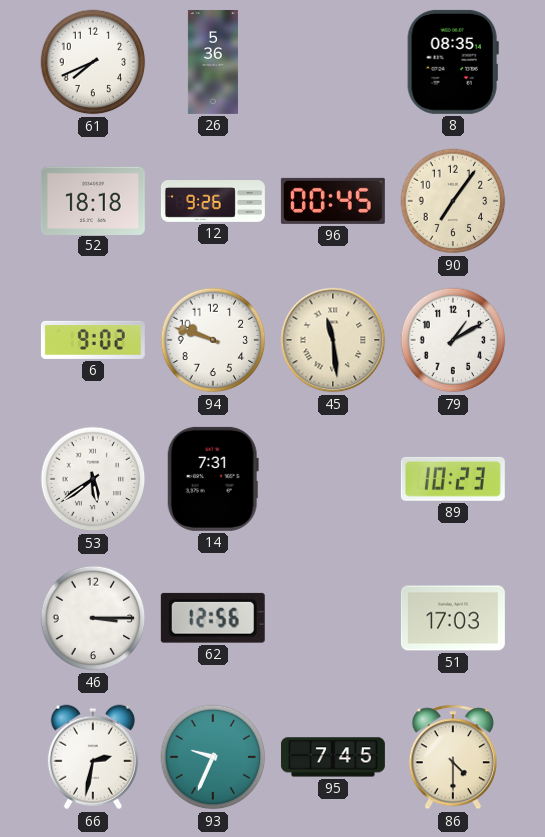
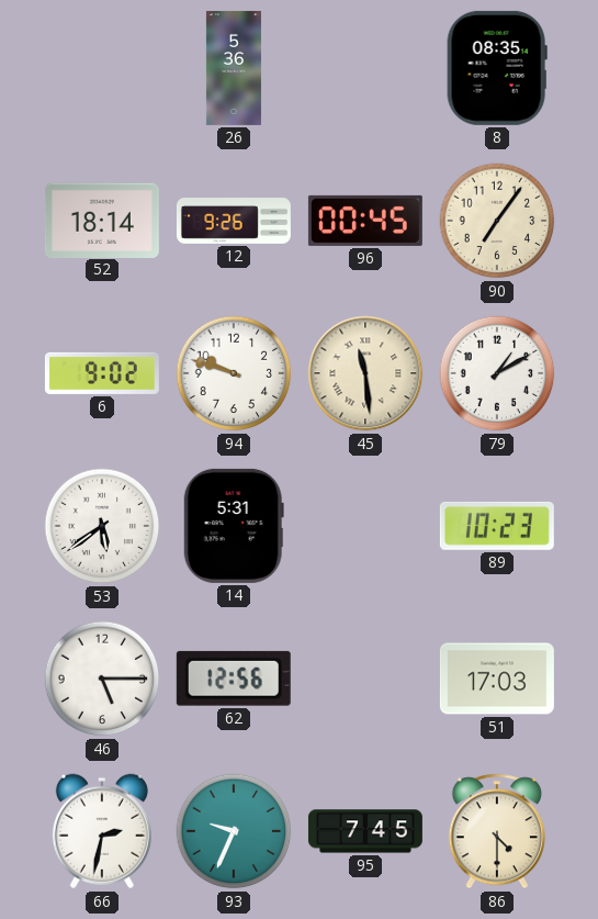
61: 7:41 -> none
52: 18:18 -> 18:14
14: 7:31 -> 5:31
46: 3:15 -> 5:15
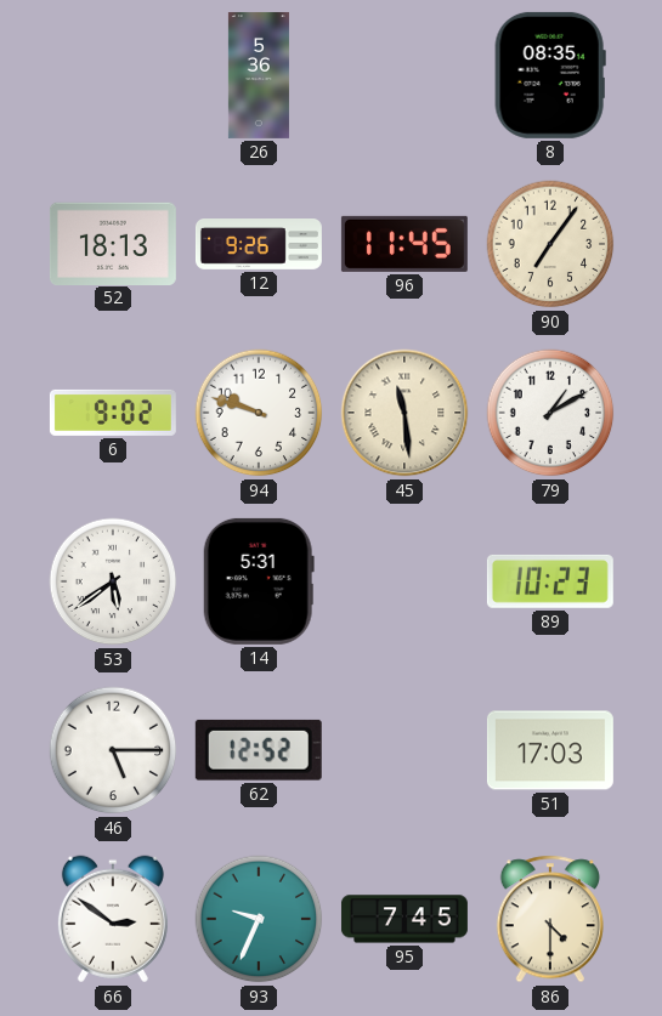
52: 18:14 -> 18:13
96: 00:45 -> 11:45
62: 12:56 -> 12:52
66: 2:32 -> 2:51
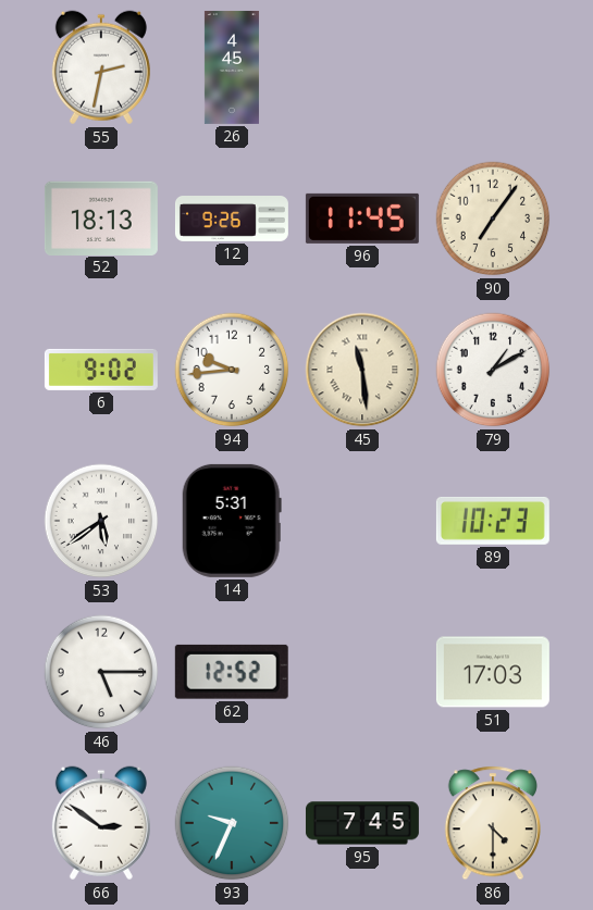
55: none -> 2:32
26: 5:36 -> 4:45
8: 08:35 -> none
94: 9:48 -> 9:44
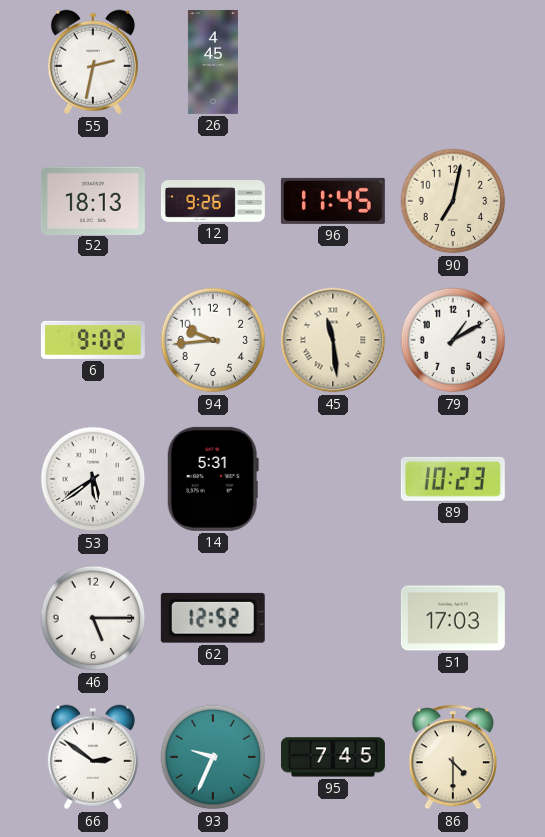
90: 7:06 -> 7:02
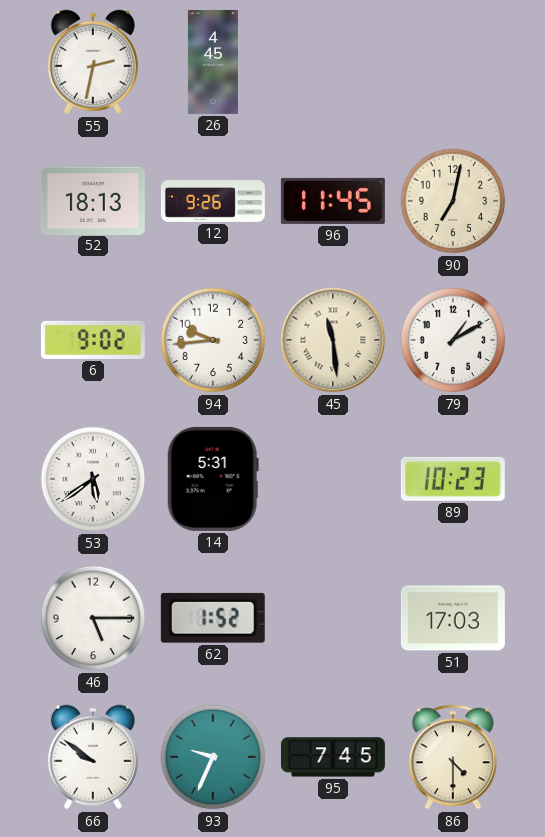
62: 12:52 -> 1:52
66: 2:51 -> 9:51
